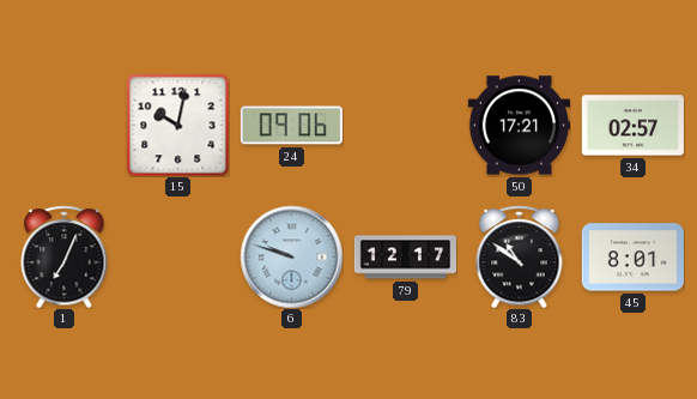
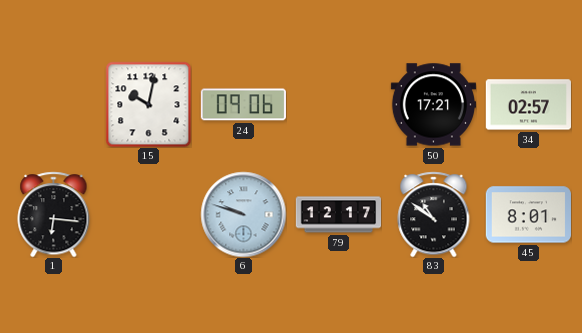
1: 7:04 -> 6:16
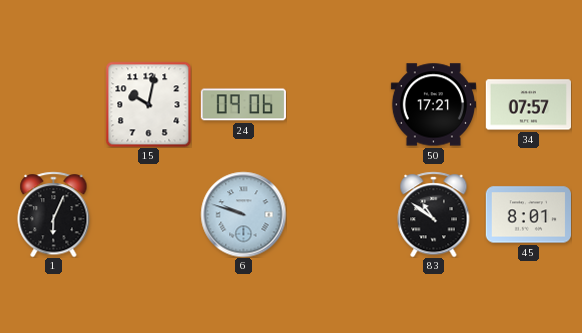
34: 02:57 -> 07:57
1: 6:16 -> 6:04
79: 12:17 -> none
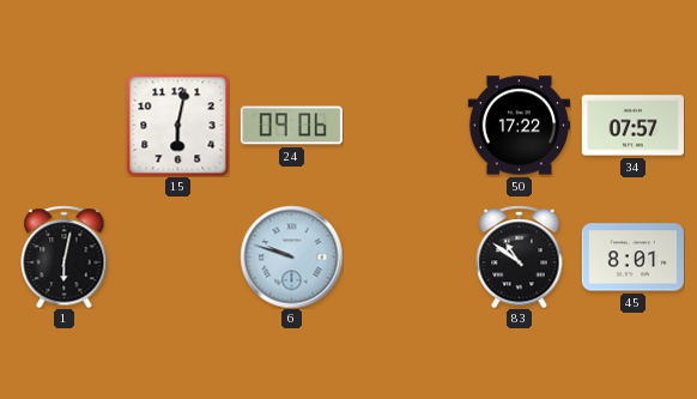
15: 10:02 -> 6:02
50: 17:21 -> 17:22
1: 6:04 -> 6:02
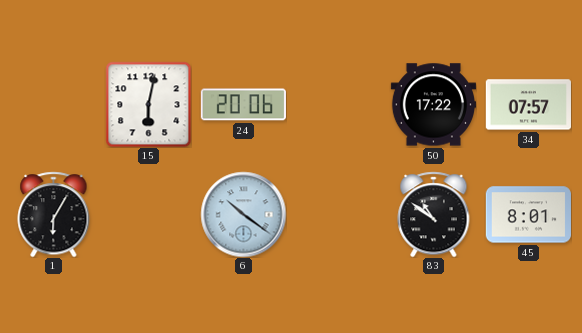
24: 09:06 -> 20:06
1: 6:02 -> 6:05
6: 9:48 -> 10:21
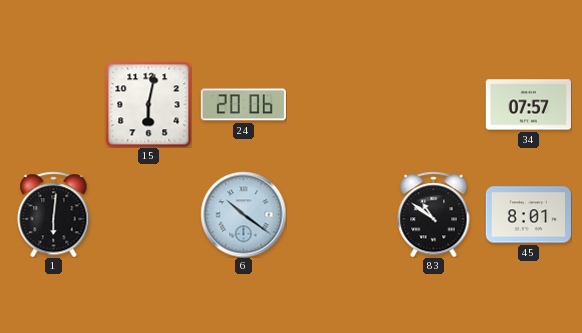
50: 17:22 -> none
1: 6:05 -> 6:01
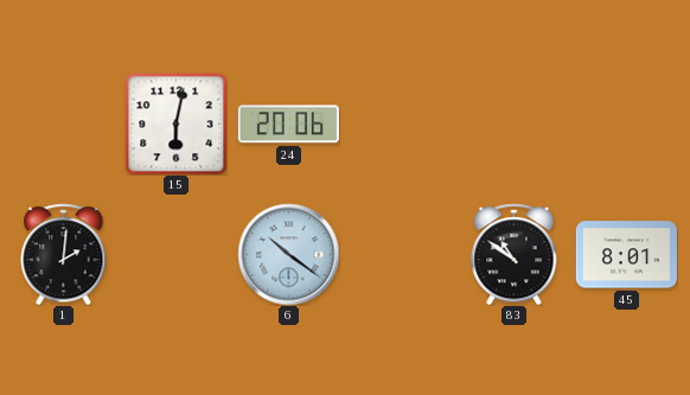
34: 07:57 -> none
1: 6:01 -> 2:01
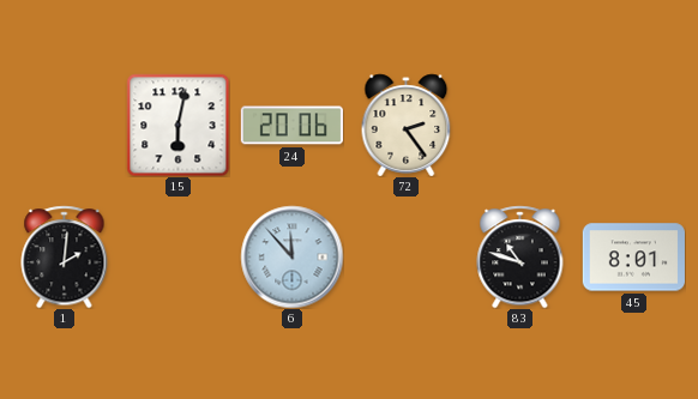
72: none -> 2:24
6: 10:21 -> 11:53
83: 10:51 -> 10:48
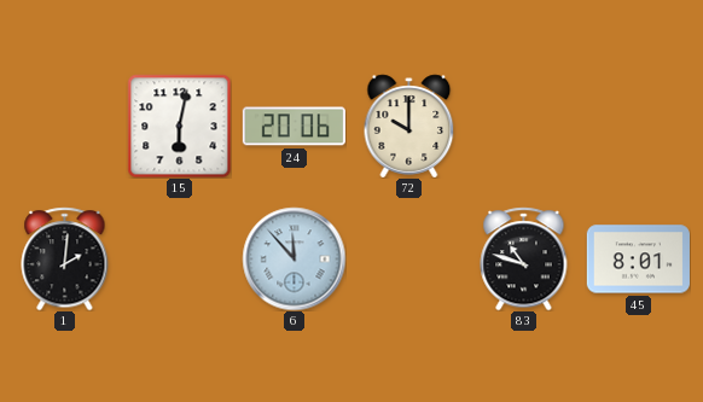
72: 2:24 -> 10:00
